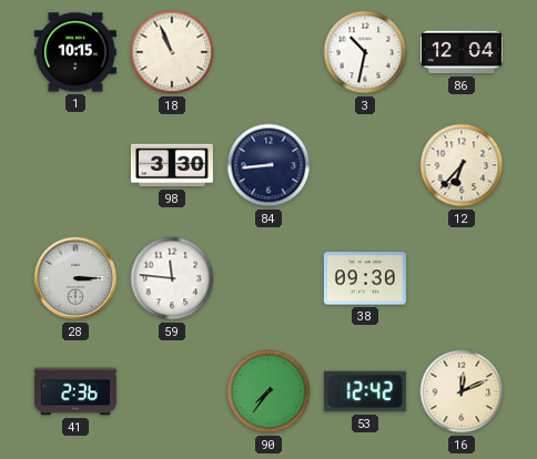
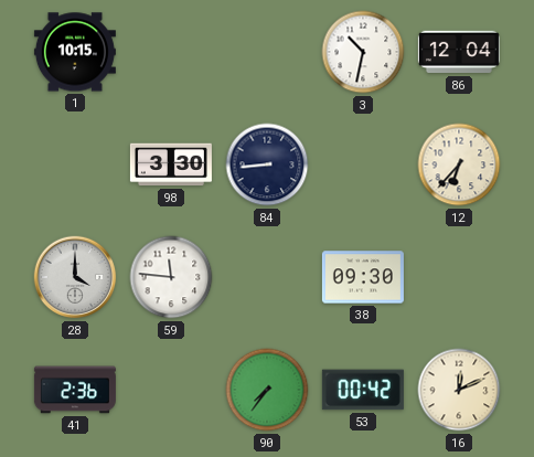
18: 10:56 -> none
28: 3:15 -> 4:00
53: 12:42 -> 00:42
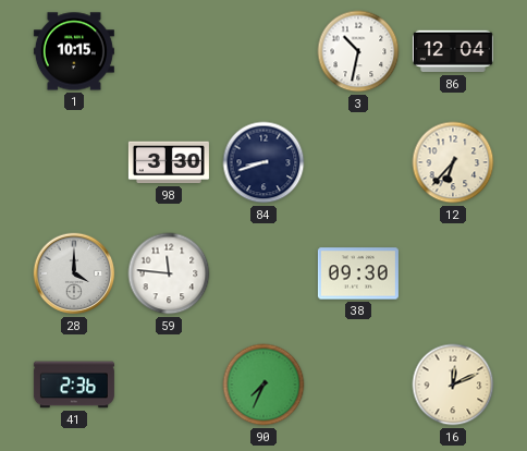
84: 8:44 -> 8:42
90: 7:36 -> 7:34
53: 00:42 -> none
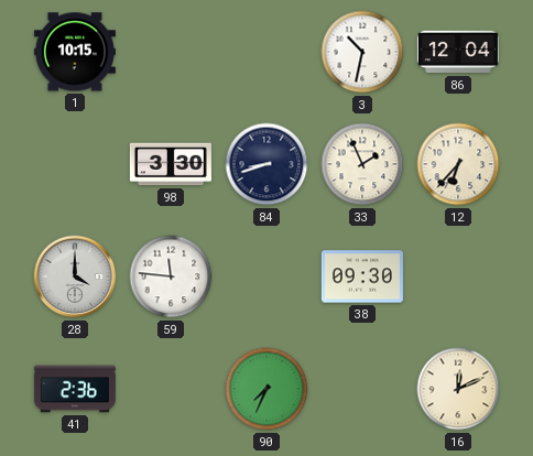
33: none -> 1:56
